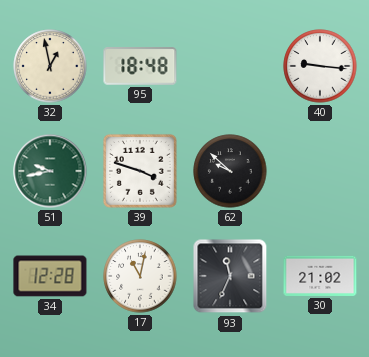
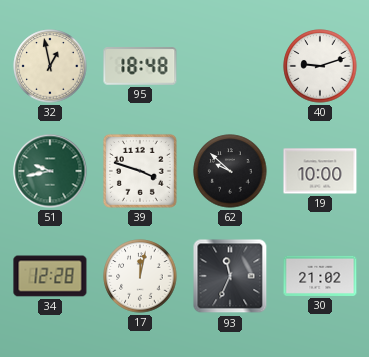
40: 9:16 -> 9:12
19: none -> 10:00
17: 11:02 -> 12:02
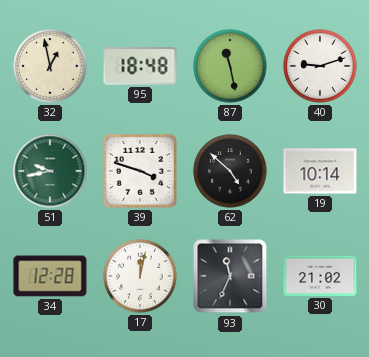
87: none -> 11:28
62: 9:52 -> 4:52
19: 10:00 -> 10:14
